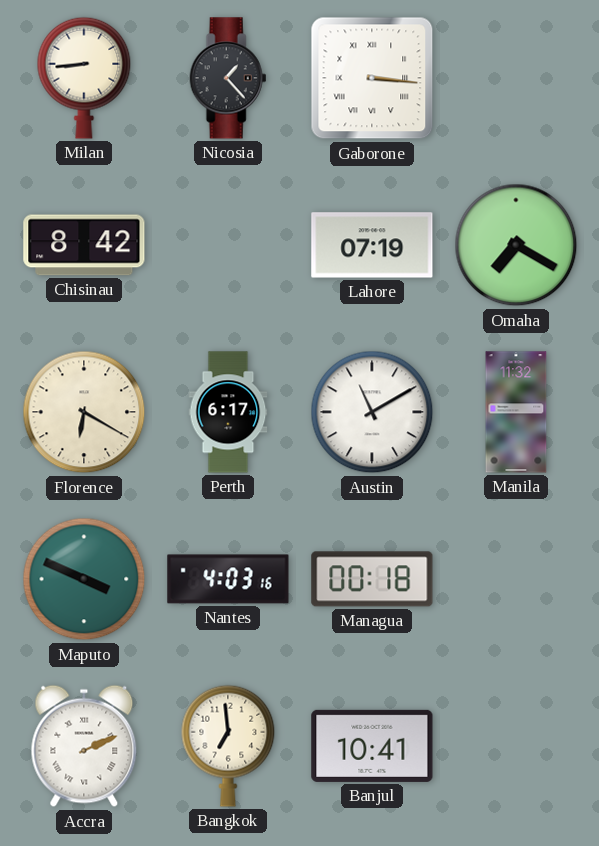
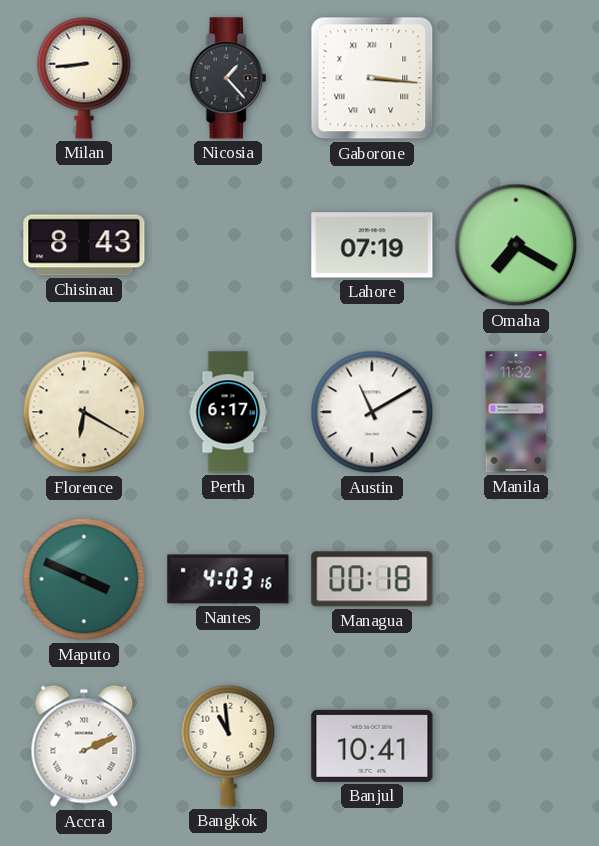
Chisinau: 8:42 -> 8:43
Bangkok: 6:59 -> 10:59
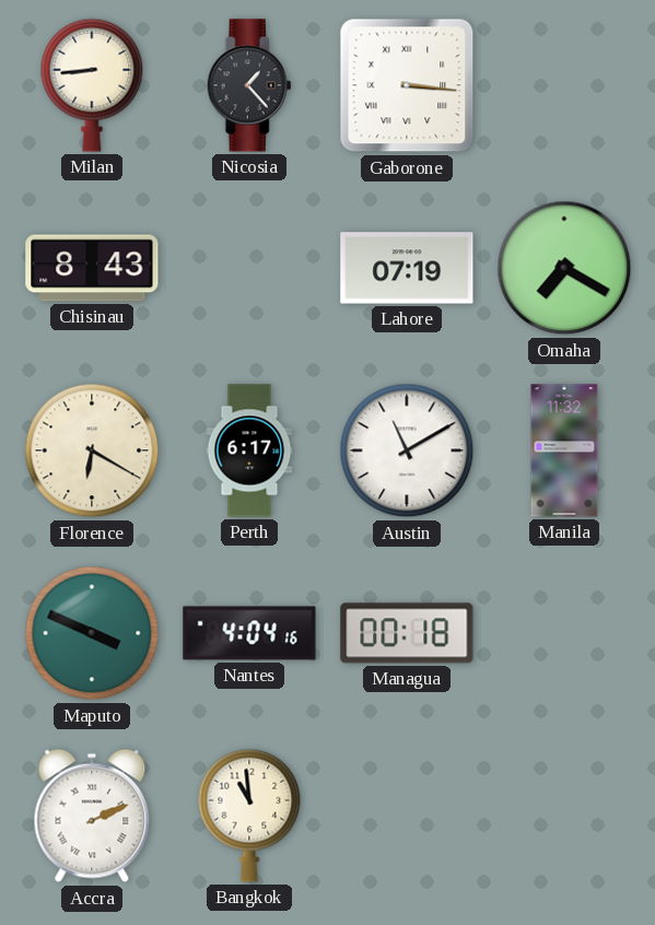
Nantes: 4:03 -> 4:04
Banjul: 10:41 -> none
